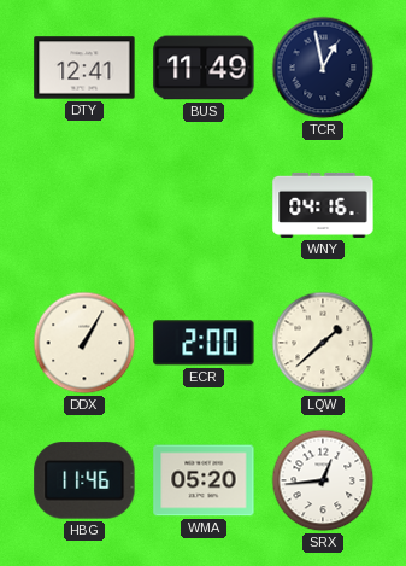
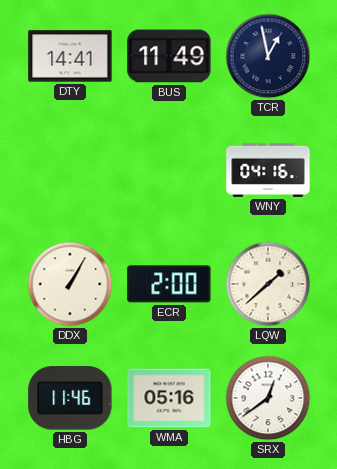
DTY: 12:41 -> 14:41
WMA: 05:20 -> 05:16
SRX: 12:44 -> 12:39
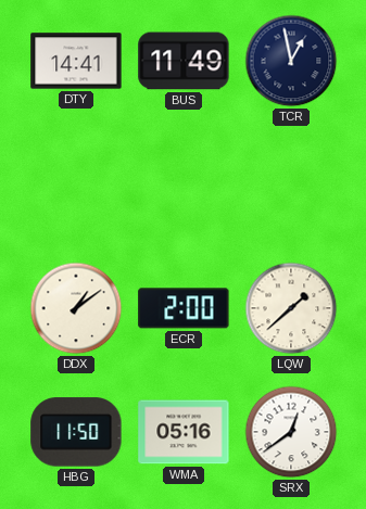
WNY: 04:16 -> none
DDX: 1:05 -> 1:09
HBG: 11:46 -> 11:50
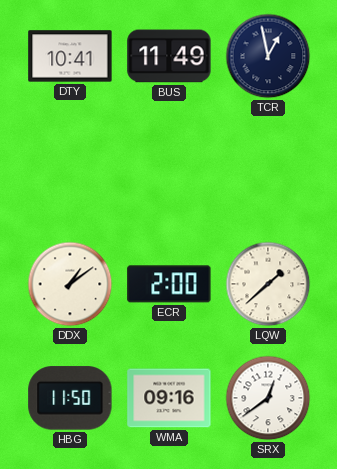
DTY: 14:41 -> 10:41
WMA: 05:16 -> 09:16
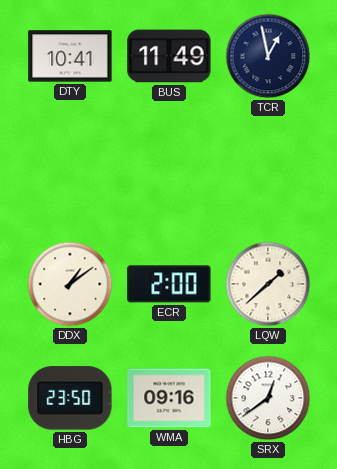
HBG: 11:50 -> 23:50
